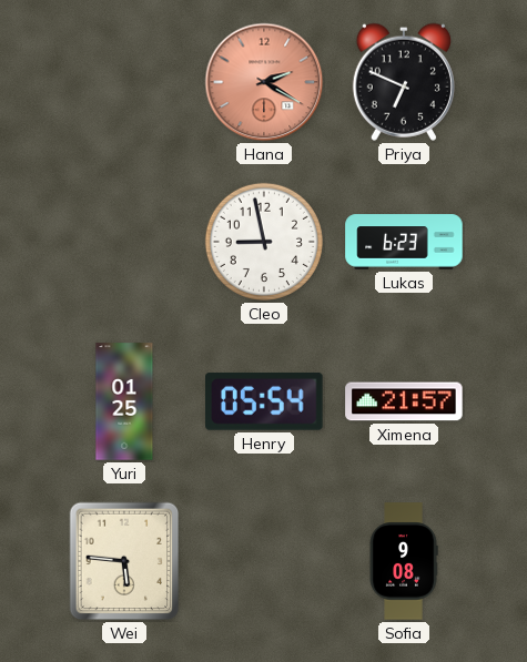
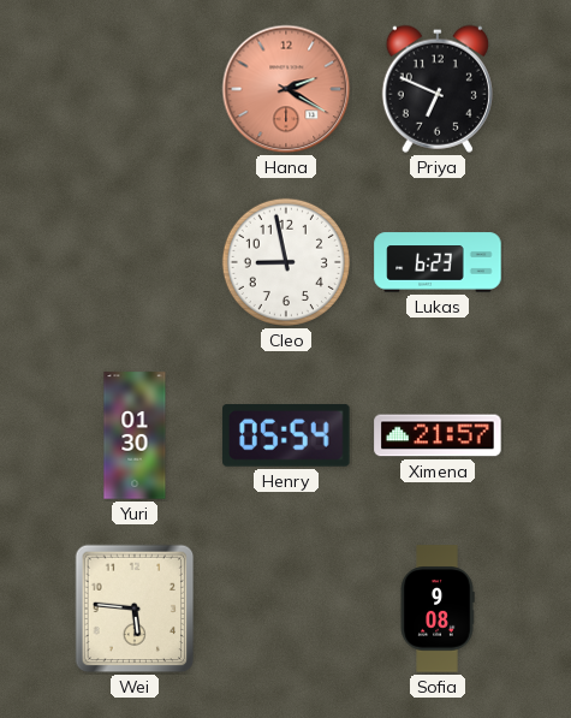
Yuri: 01:25 -> 01:30
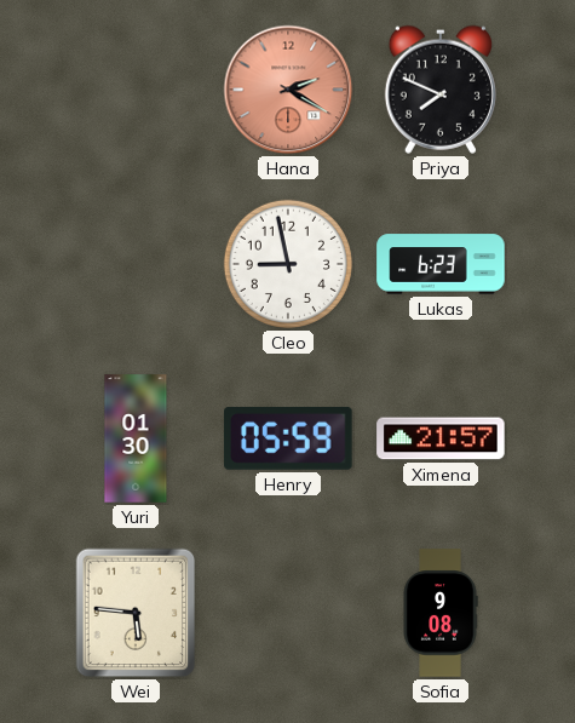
Priya: 6:49 -> 7:49
Henry: 05:54 -> 05:59
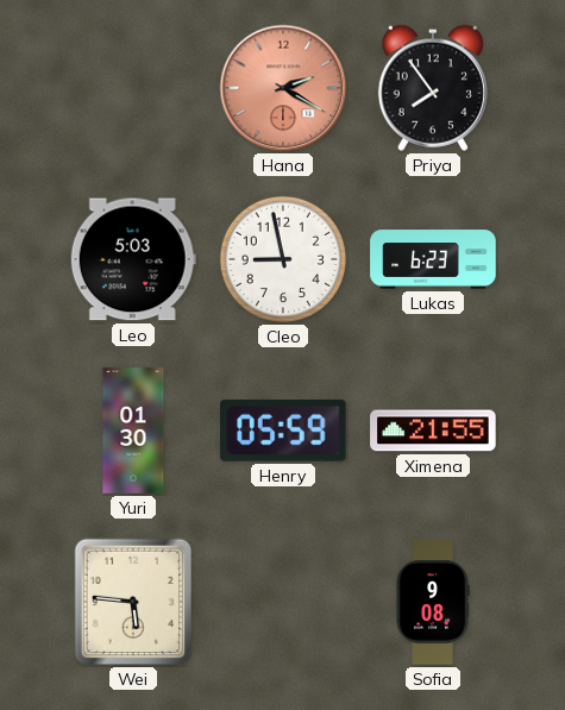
Priya: 7:49 -> 7:54
Leo: none -> 5:03
Ximena: 21:57 -> 21:55
